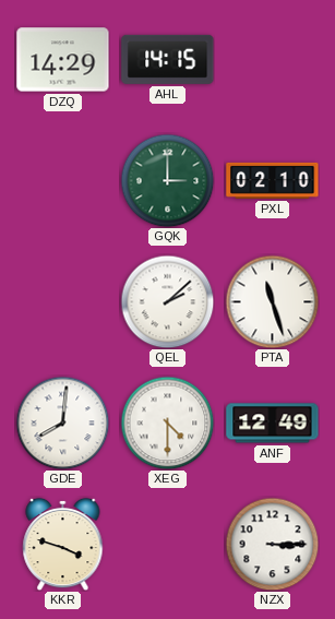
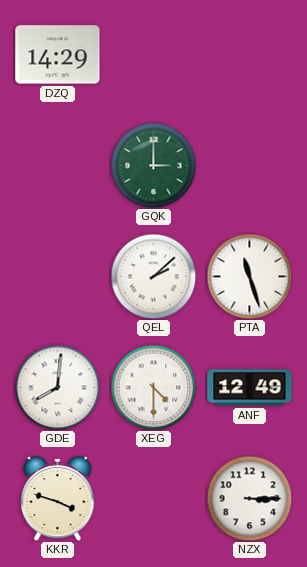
AHL: 14:15 -> none
PXL: 02:10 -> none
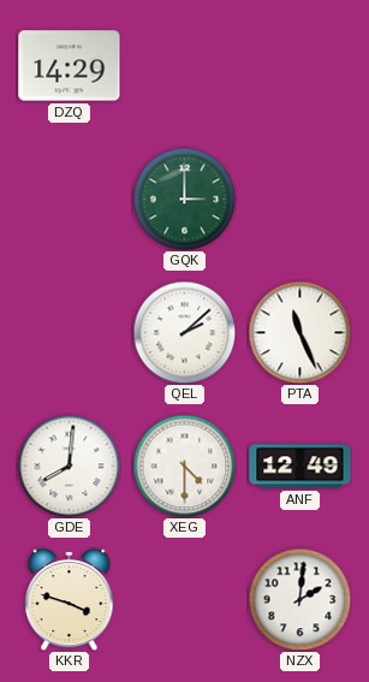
PTA: 11:27 -> 11:26
NZX: 3:15 -> 2:01
